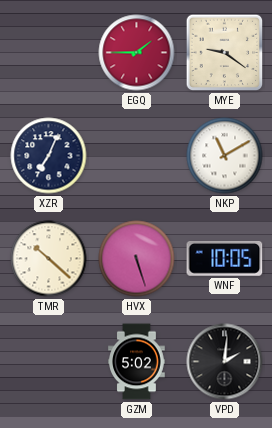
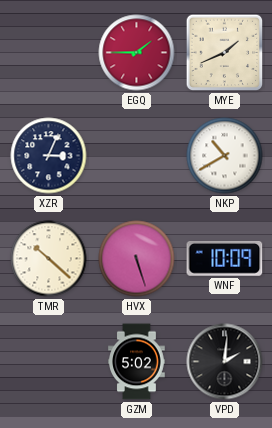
MYE: 9:21 -> 1:41
XZR: 7:04 -> 3:04
NKP: 11:10 -> 10:40
WNF: 10:05 -> 10:09
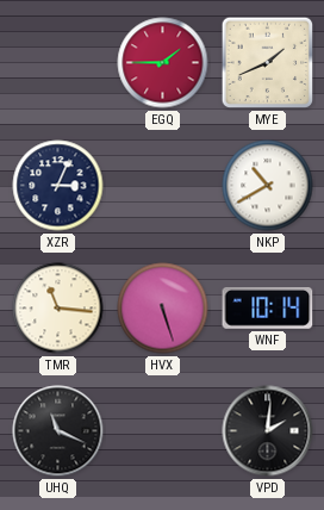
TMR: 10:22 -> 11:16
WNF: 10:09 -> 10:14
UHQ: none -> 11:19
GZM: 5:02 -> none
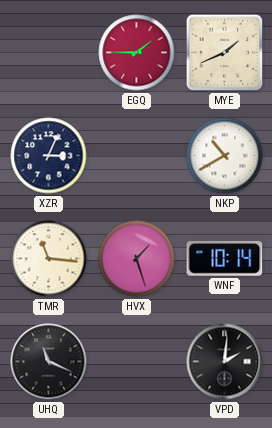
HVX: 5:27 -> 1:27
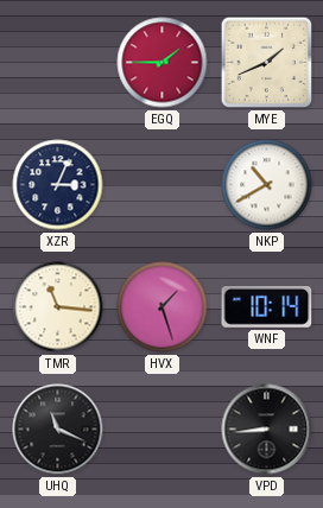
VPD: 2:01 -> 8:44
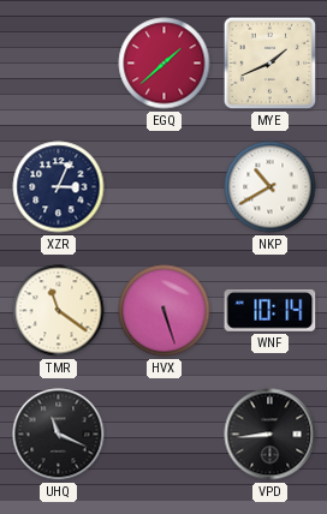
EGQ: 1:45 -> 1:38
TMR: 11:16 -> 11:21
HVX: 1:27 -> 5:27
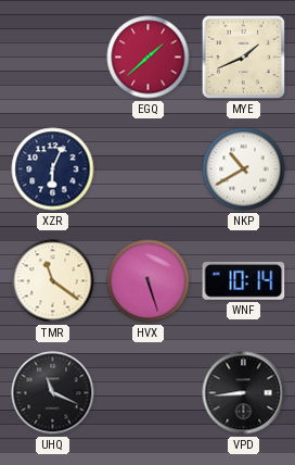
XZR: 3:04 -> 6:04
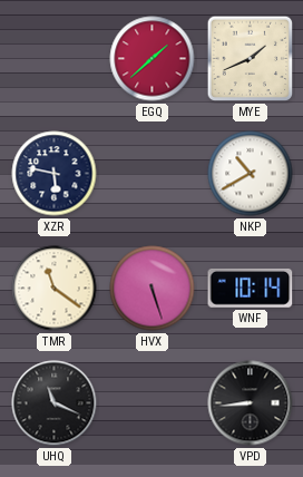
XZR: 6:04 -> 5:47
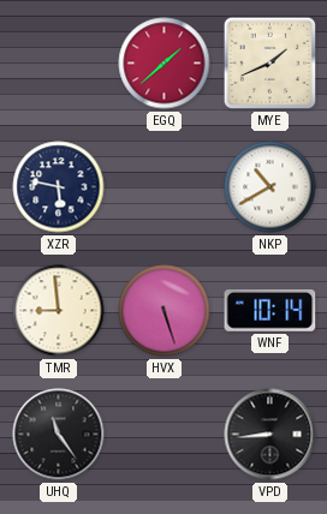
TMR: 11:21 -> 8:59
UHQ: 11:19 -> 11:24
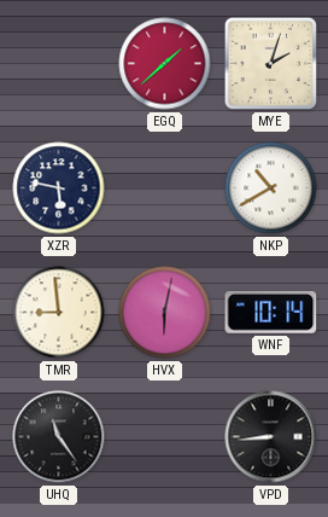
MYE: 1:41 -> 2:03
HVX: 5:27 -> 6:02
